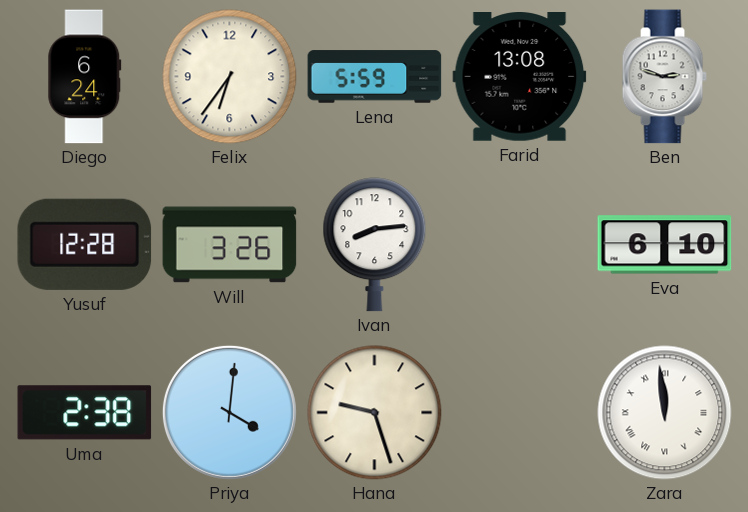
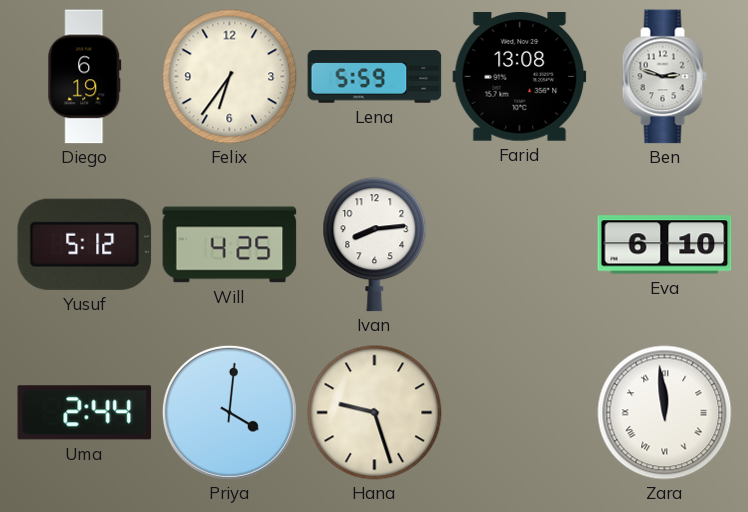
Diego: 6:24 -> 6:19
Yusuf: 12:28 -> 5:12
Will: 3:26 -> 4:25
Uma: 2:38 -> 2:44
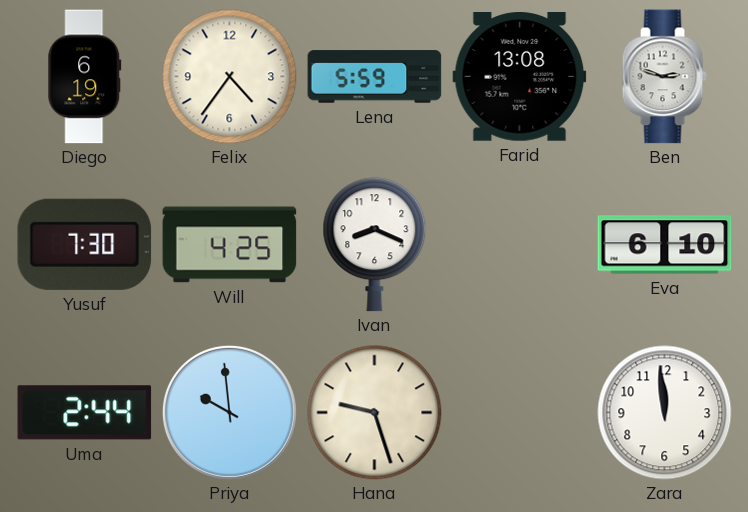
Felix: 6:36 -> 4:36
Yusuf: 5:12 -> 7:30
Ivan: 8:14 -> 8:19
Priya: 4:01 -> 9:59
Zara numerals: Roman -> Arabic
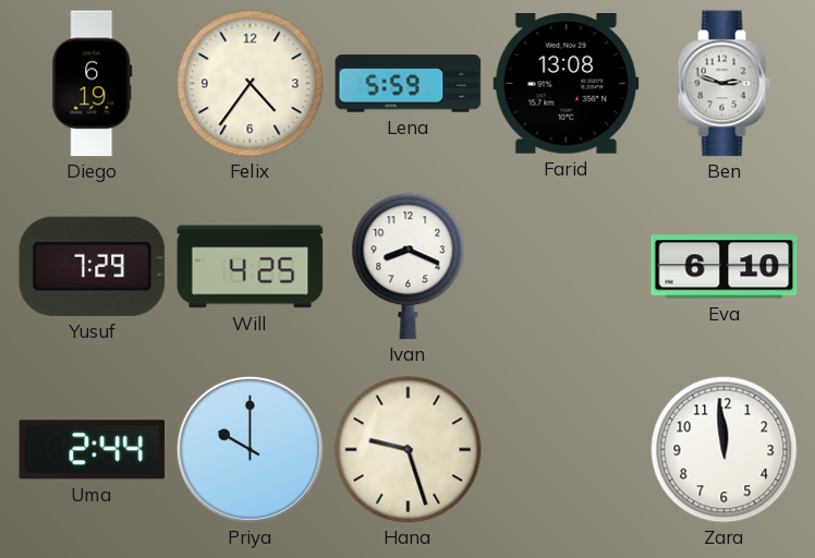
Yusuf: 7:30 -> 7:29
Priya: 9:59 -> 10:00
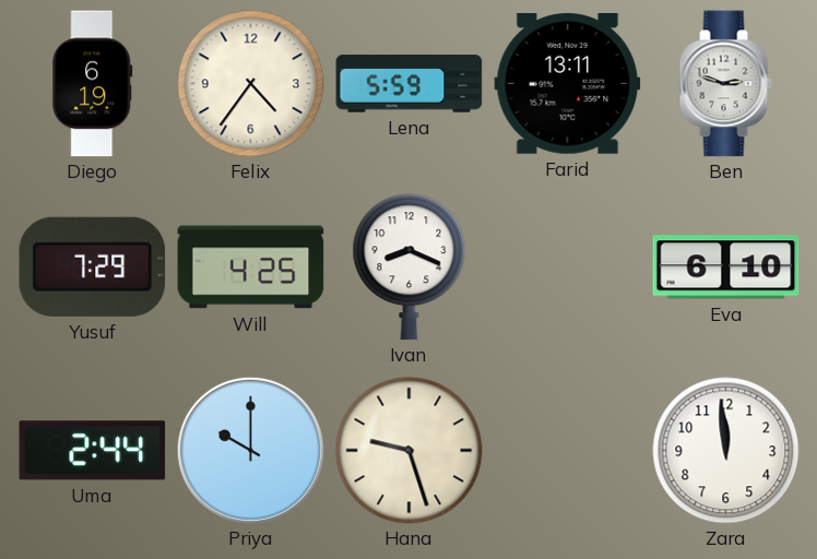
Farid: 13:08 -> 13:11
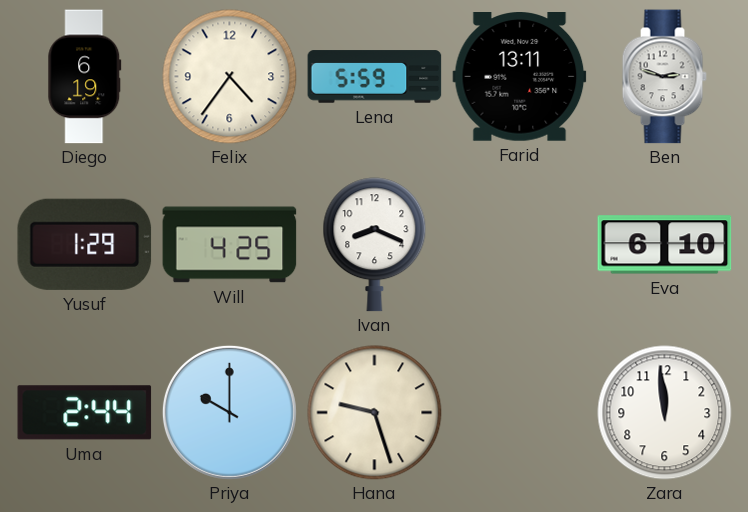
Yusuf: 7:29 -> 1:29
